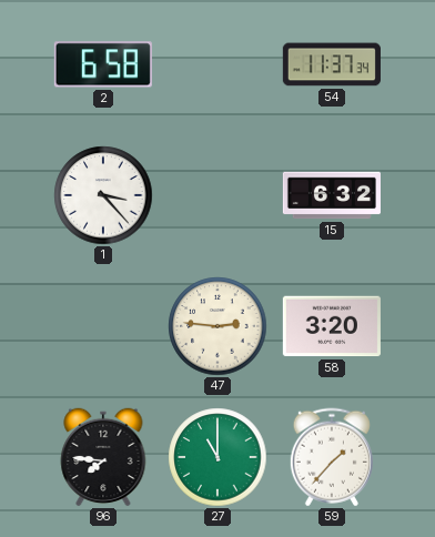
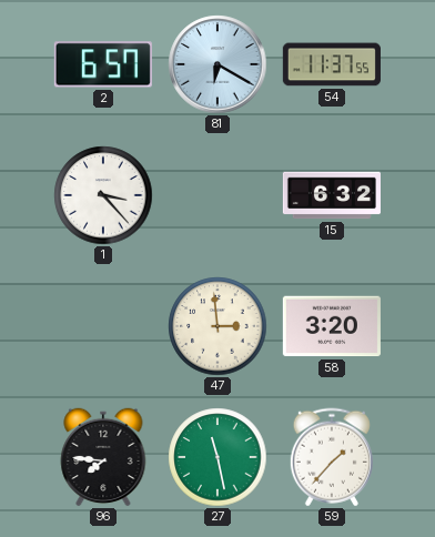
2: 6:58 -> 6:57
81: none -> 6:20
54: 11:37:34 -> 11:37:55
47: 2:46 -> 2:59
27: 11:00 -> 11:28
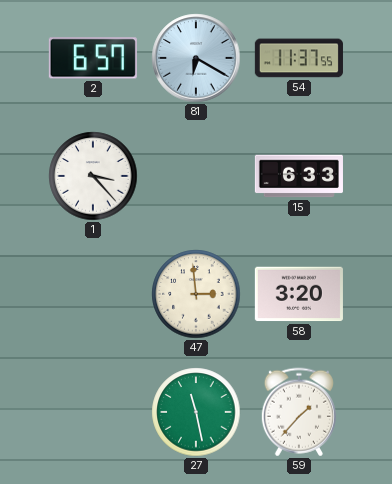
15: 6:32 -> 6:33
96: 7:46 -> none
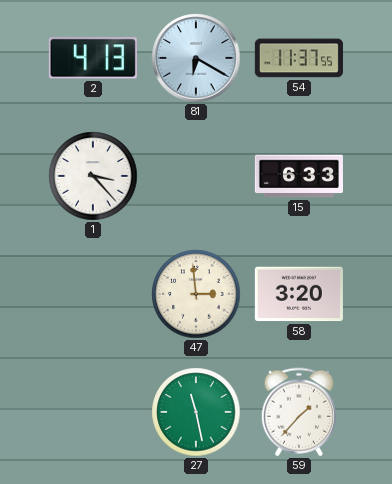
2: 6:57 -> 4:13
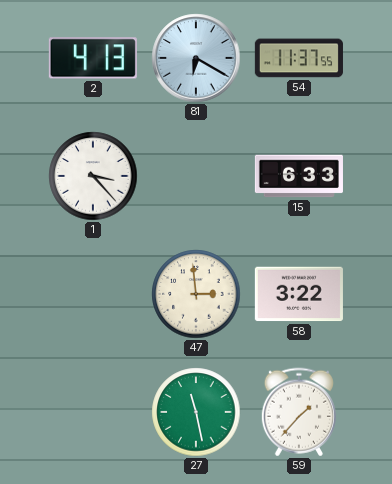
58: 3:20 -> 3:22
